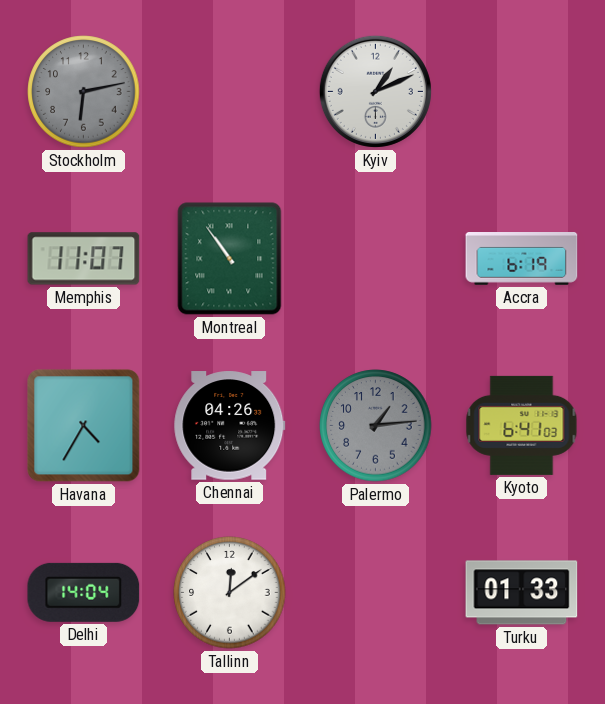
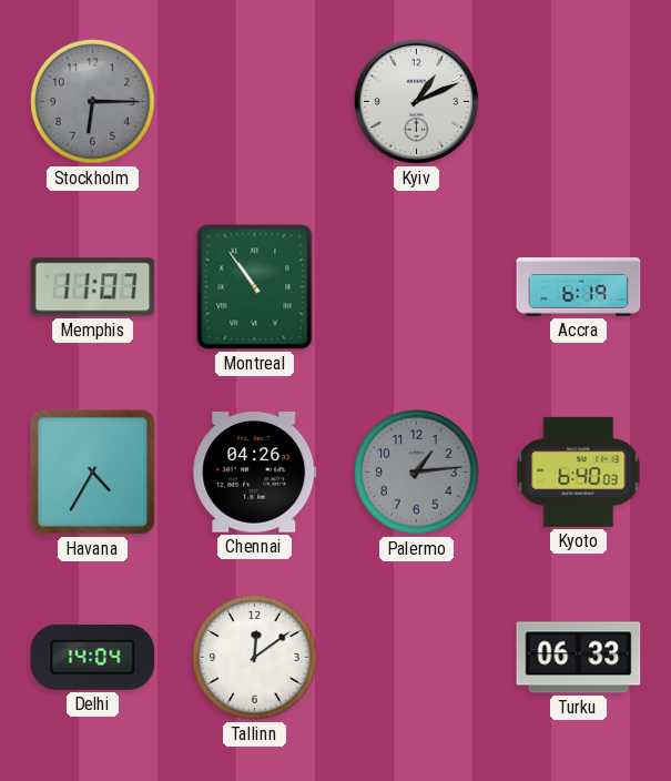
Stockholm: 6:13 -> 6:15
Kyoto: 6:41 -> 6:40
Turku: 01:33 -> 06:33
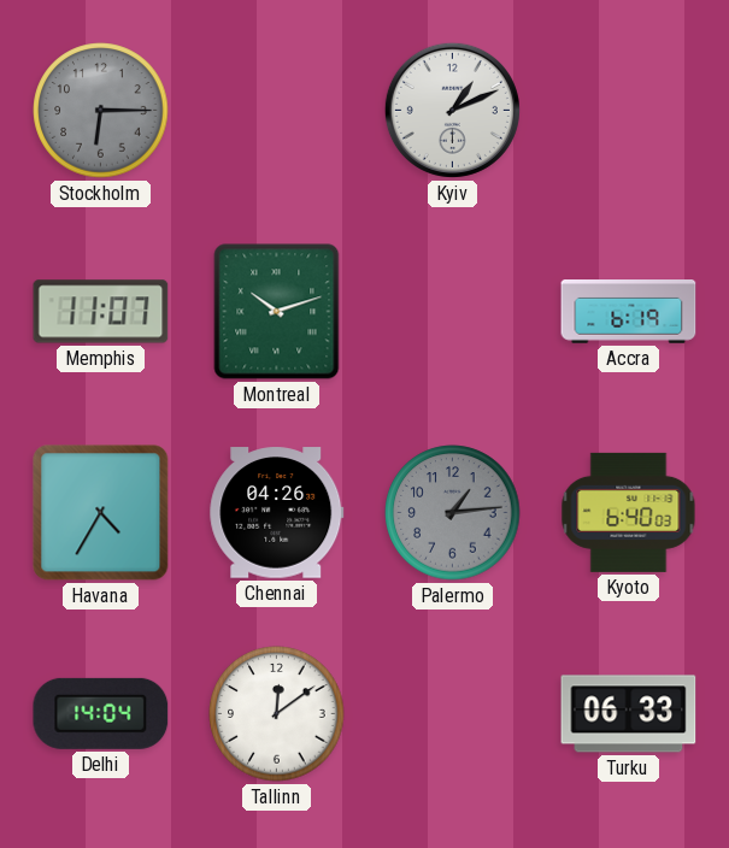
Montreal: 10:54 -> 10:12
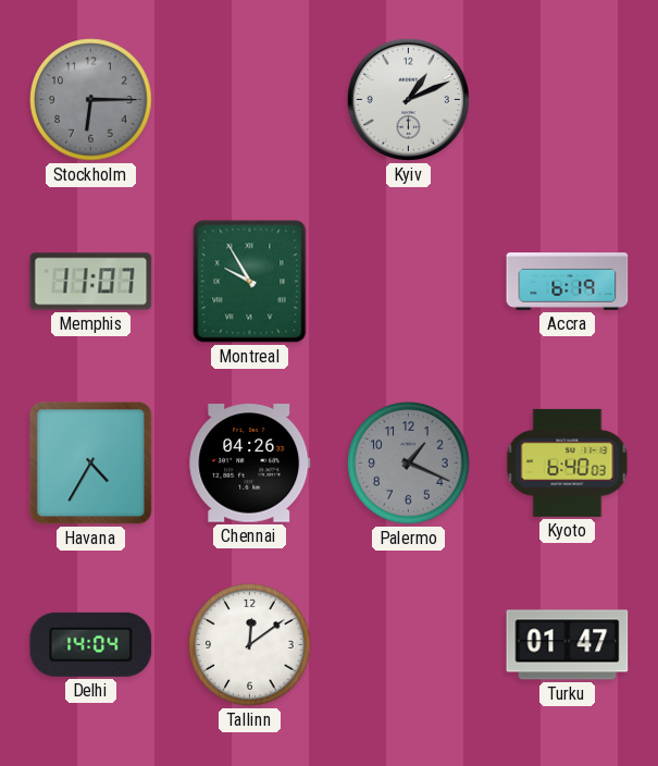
Montreal: 10:12 -> 9:55
Palermo: 1:14 -> 1:19
Turku: 06:33 -> 01:47
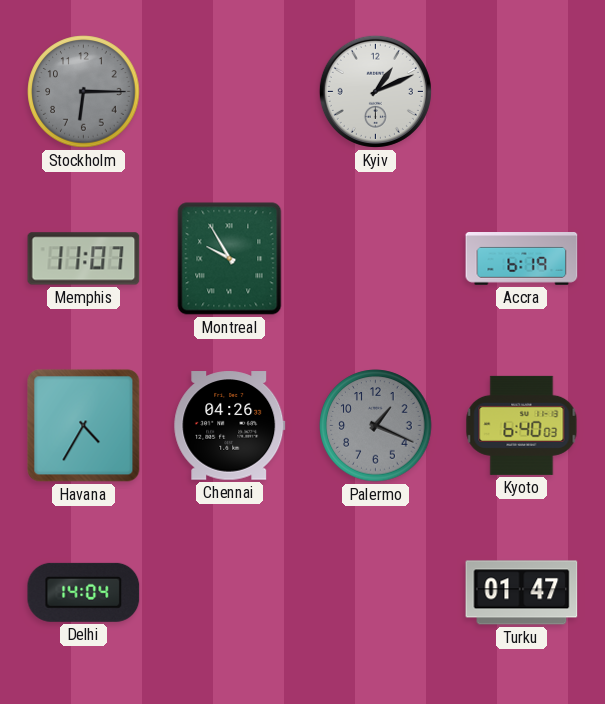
Tallinn: 12:09 -> none
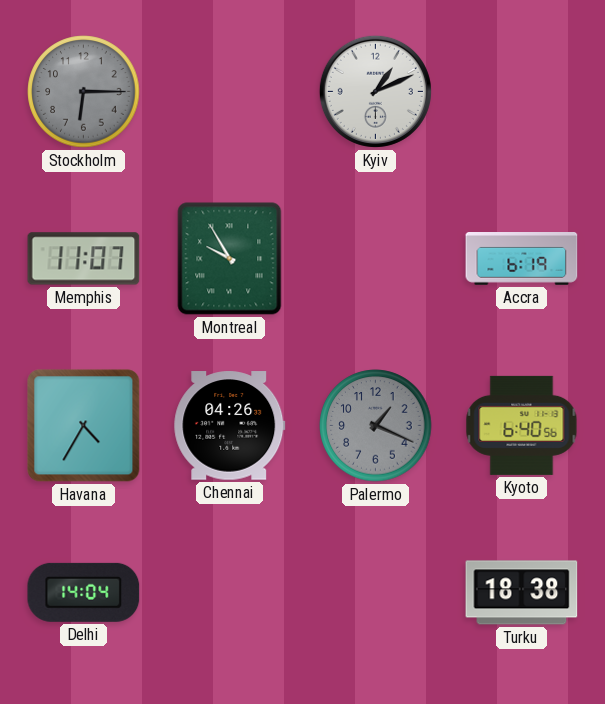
Kyoto: 6:40:03 -> 6:40:56
Turku: 01:47 -> 18:38
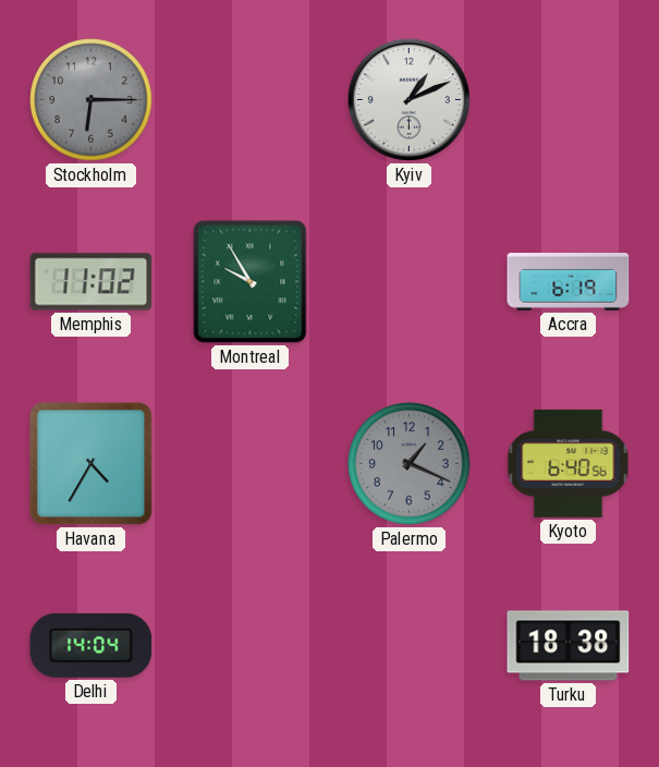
Memphis: 11:07 -> 11:02
Chennai: 04:26 -> none
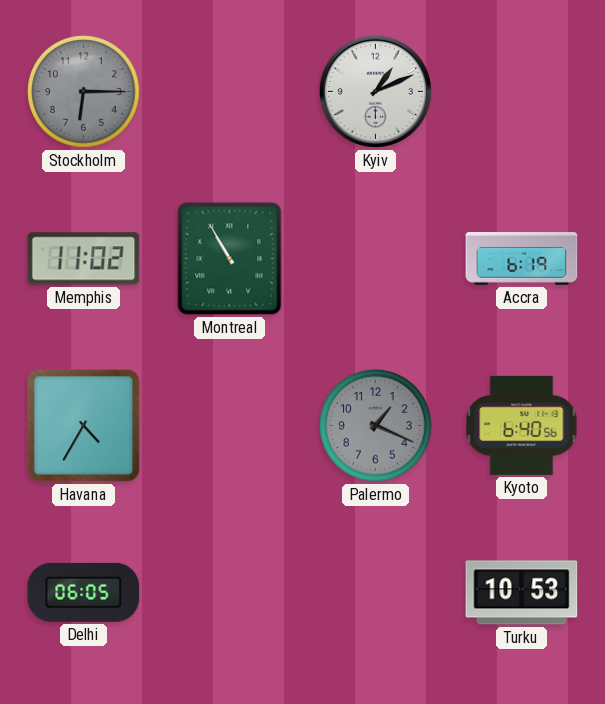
Montreal: 9:55 -> 10:55
Delhi: 14:04 -> 06:05
Turku: 18:38 -> 10:53
